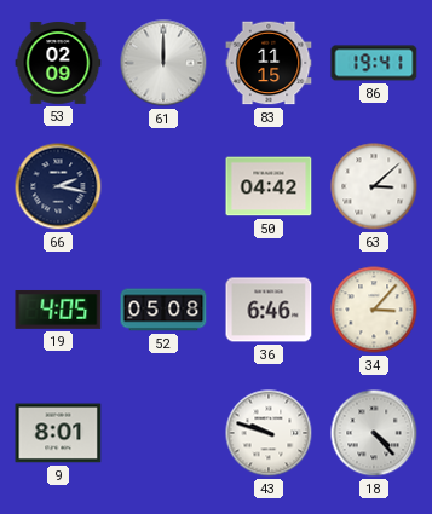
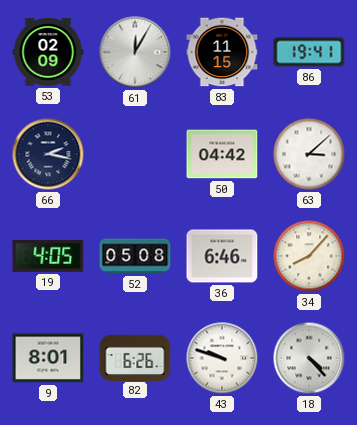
61: 12:00 -> 12:05
34: 3:07 -> 8:07
82: none -> 6:26
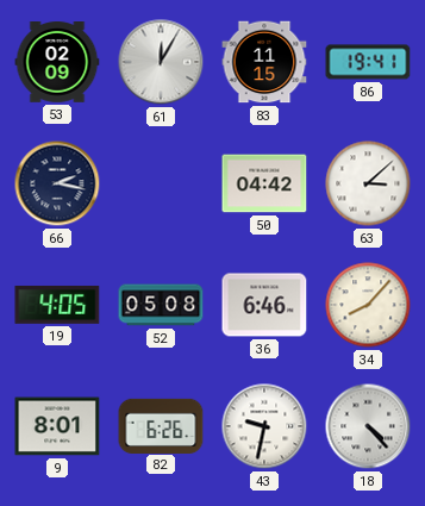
43: 9:48 -> 9:32
